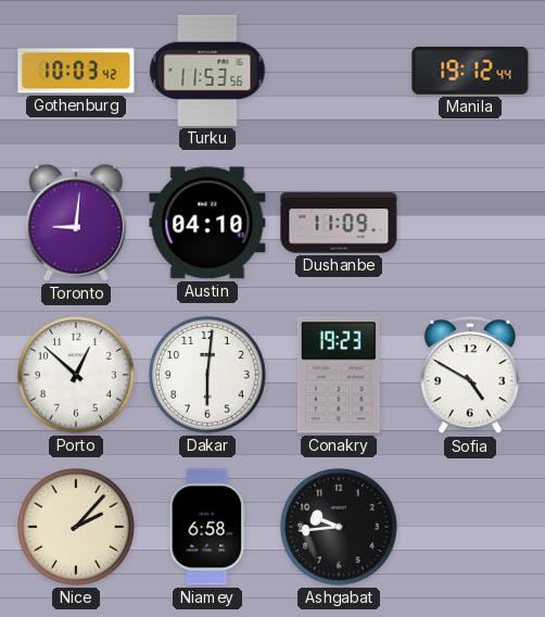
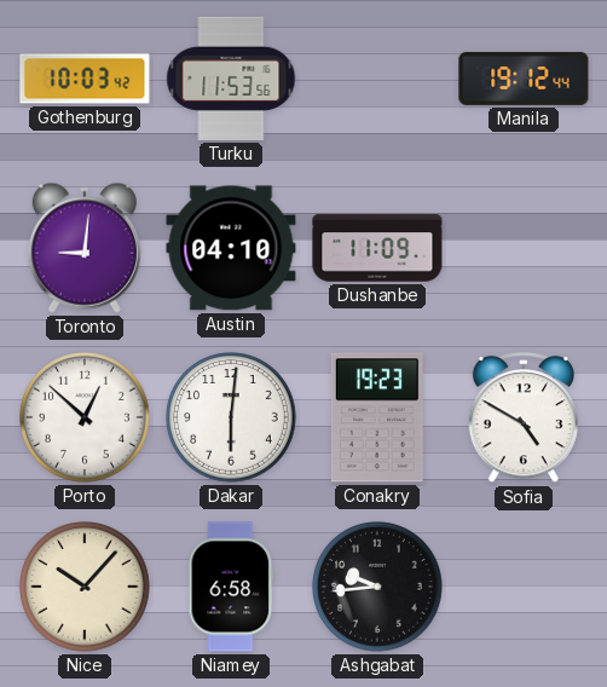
Nice: 2:07 -> 10:07
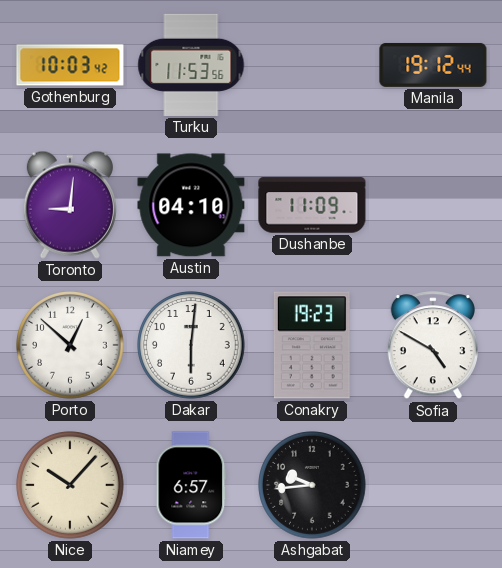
Niamey: 6:58 -> 6:57
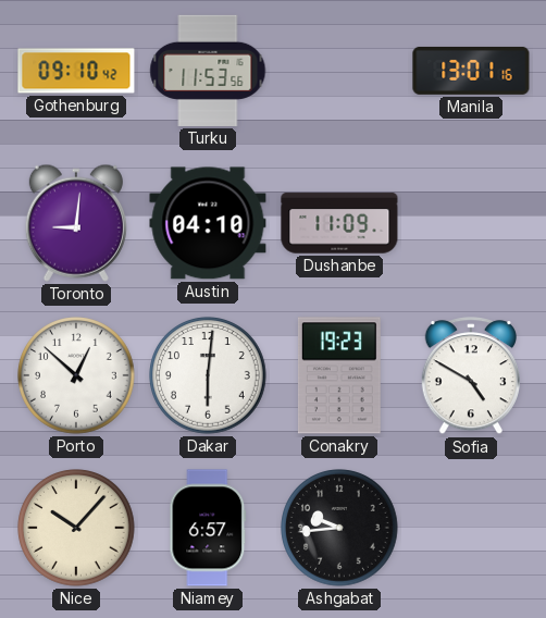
Gothenburg: 10:03 -> 09:10
Manila: 19:12 -> 13:01
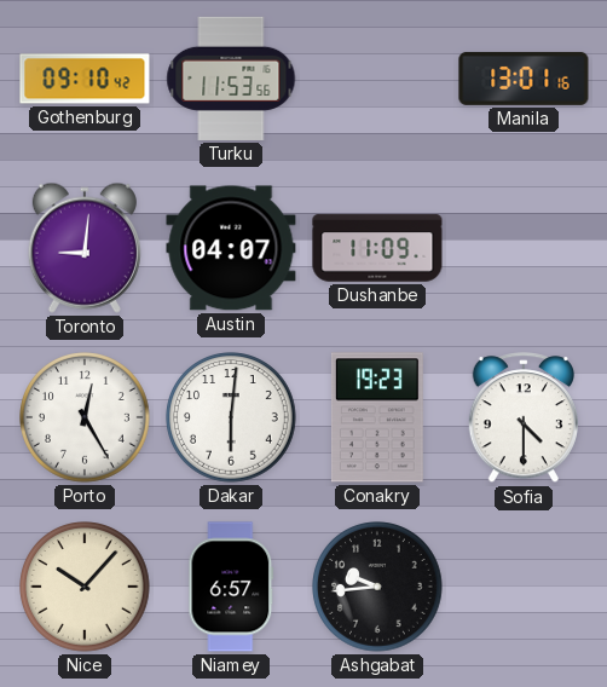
Austin: 04:10 -> 04:07
Porto: 12:52 -> 12:25
Sofia: 4:50 -> 4:30
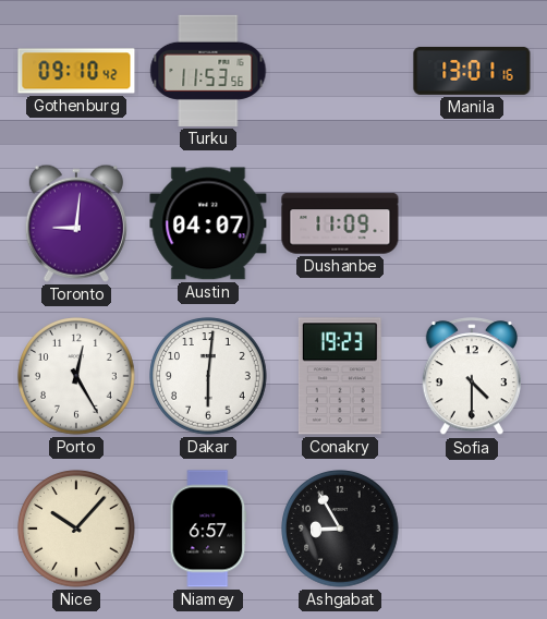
Ashgabat: 9:44 -> 8:55
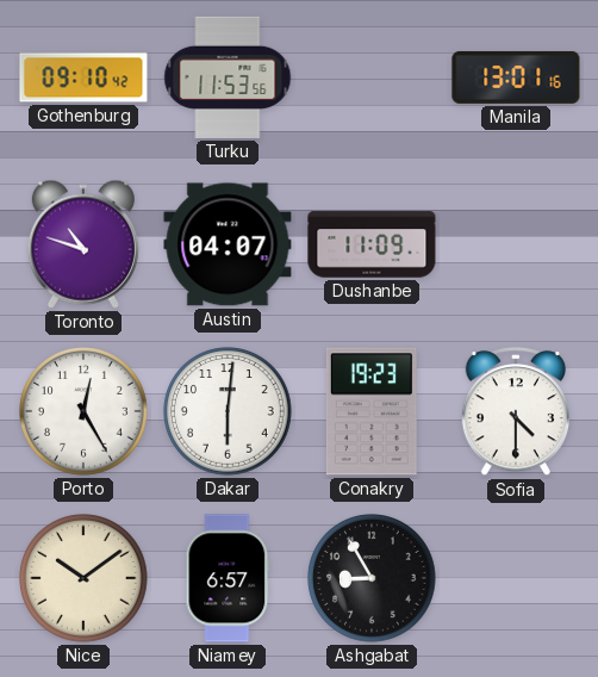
Toronto: 9:01 -> 10:48
Nice: 10:07 -> 10:09
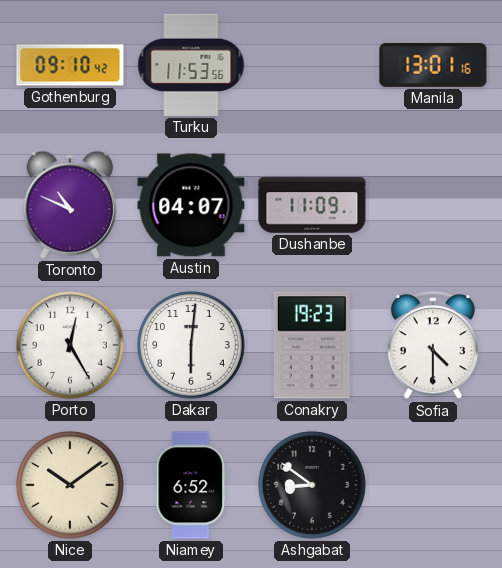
Toronto: 10:48 -> 10:49
Niamey: 6:57 -> 6:52
Ashgabat: 8:55 -> 8:51
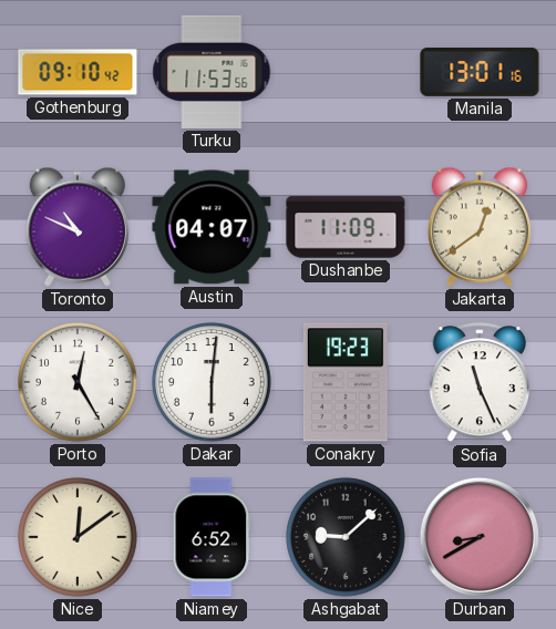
Jakarta: none -> 12:39
Sofia: 4:30 -> 11:26
Nice: 10:09 -> 12:09
Ashgabat: 8:51 -> 9:08
Durban: none -> 8:40
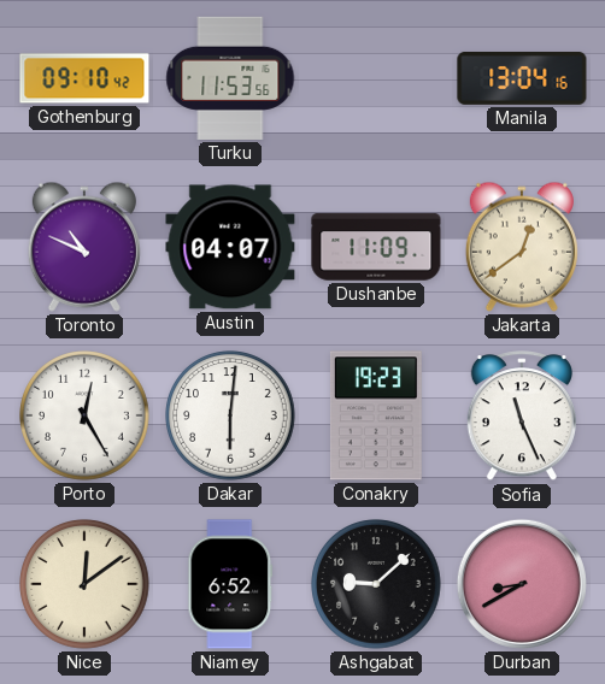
Manila: 13:01 -> 13:04
